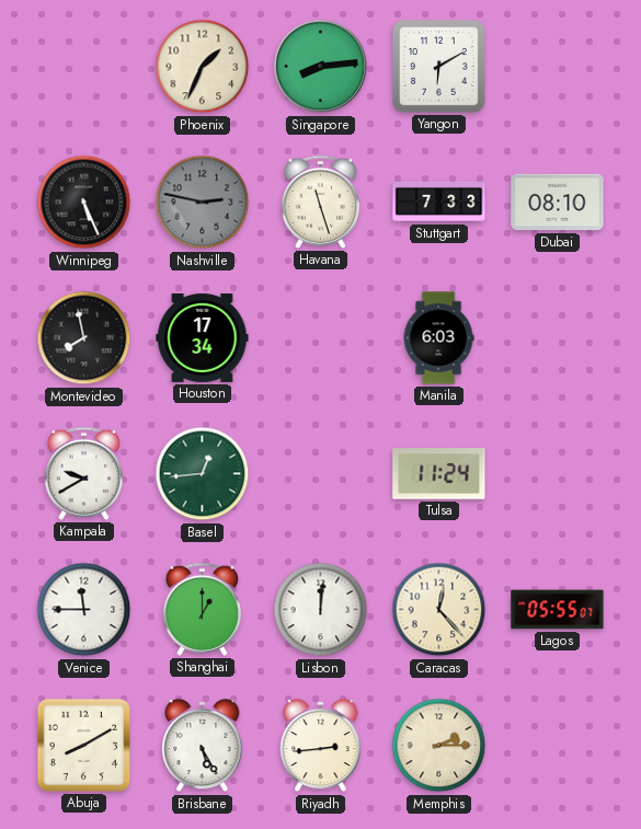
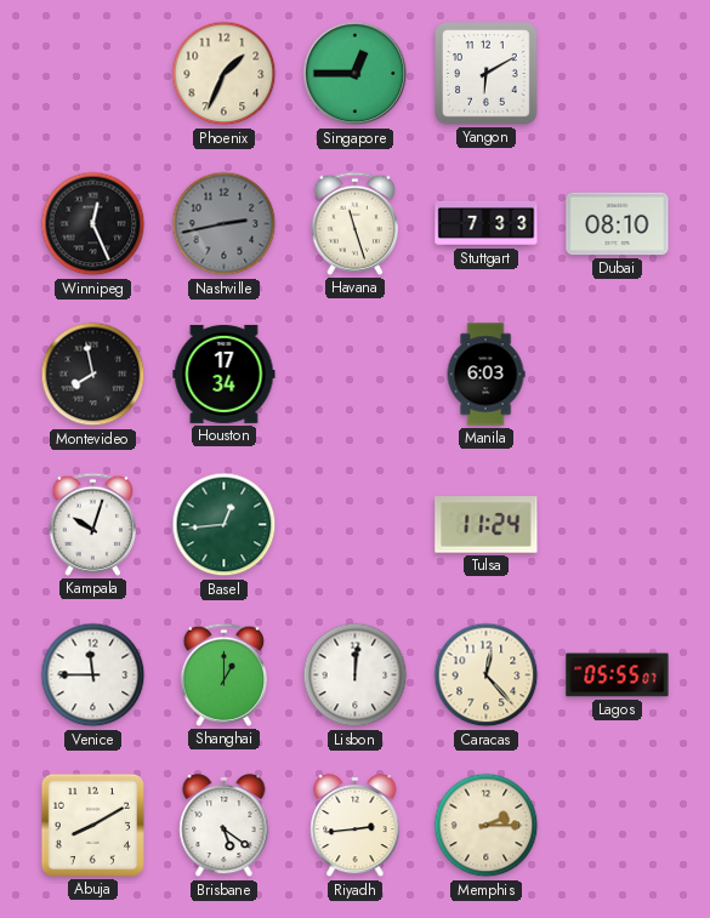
Singapore: 8:14 -> 12:45
Winnipeg: 5:26 -> 12:26
Nashville: 2:47 -> 2:43
Kampala: 9:40 -> 10:03
Brisbane: 5:25 -> 5:21
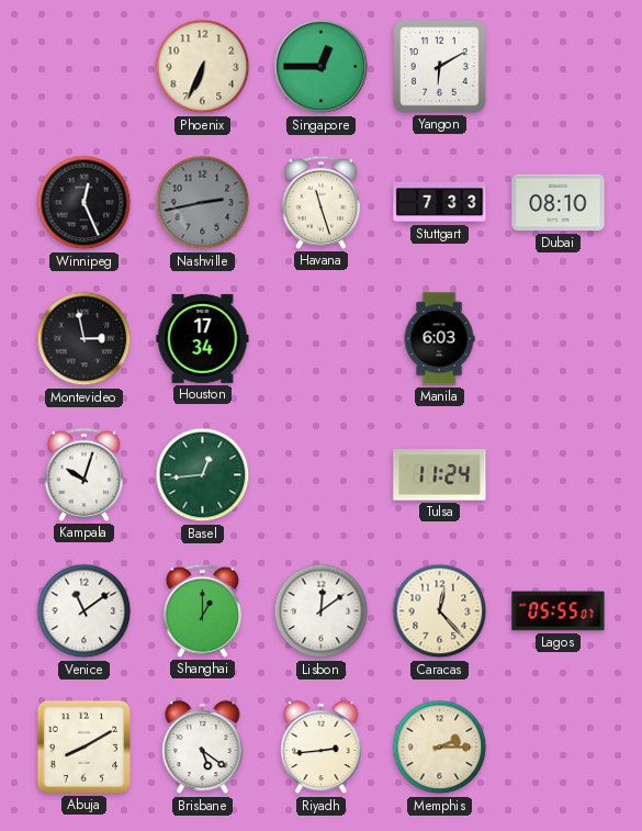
Phoenix: 1:34 -> 6:34
Montevideo: 7:58 -> 2:58
Venice: 11:45 -> 11:09
Lisbon: 12:01 -> 12:09
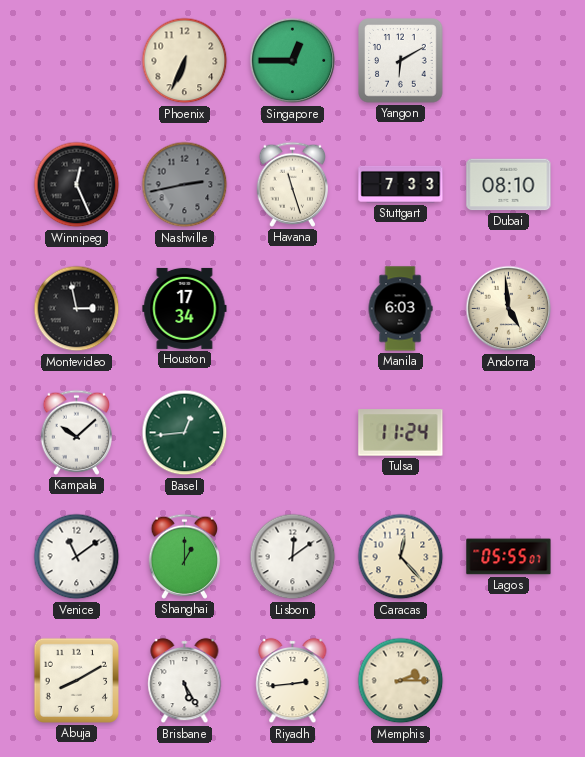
Andorra: none -> 4:59
Kampala: 10:03 -> 10:08
Brisbane: 5:21 -> 5:25
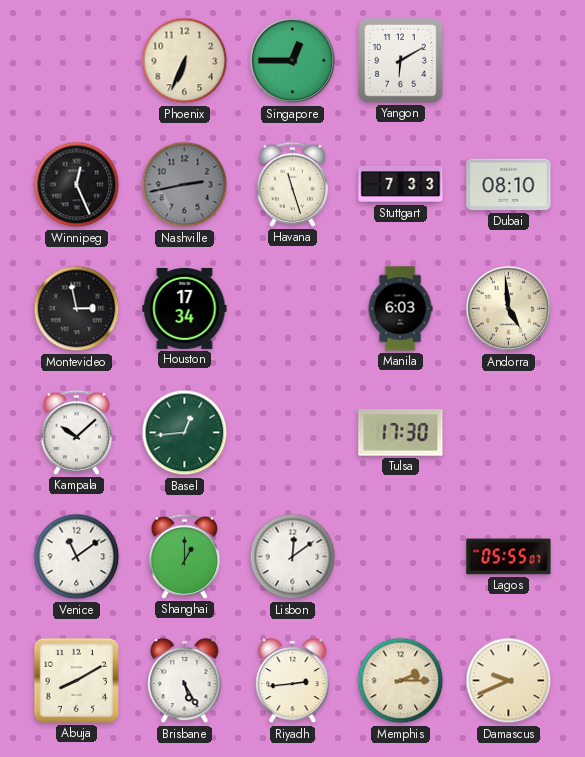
Tulsa: 11:24 -> 17:30
Caracas: 12:23 -> none
Damascus: none -> 9:41
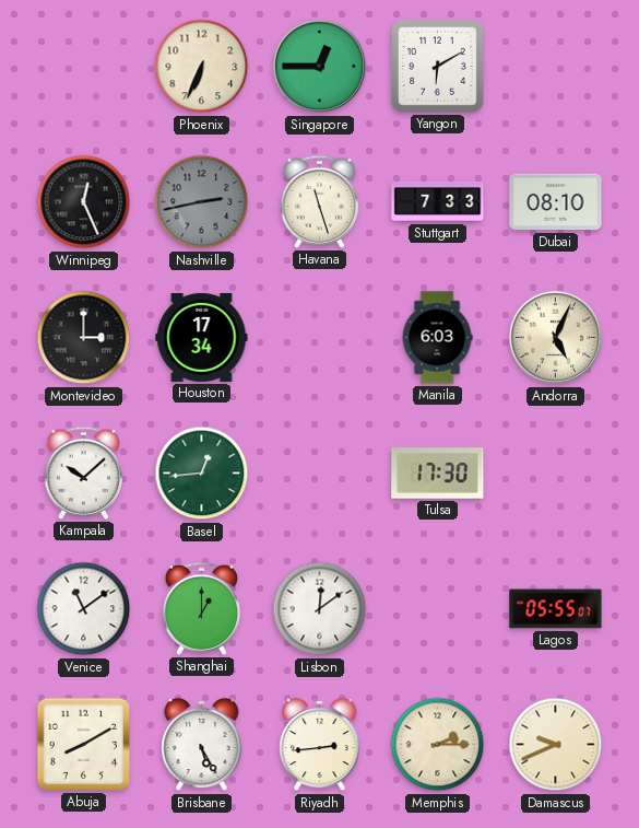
Montevideo: 2:58 -> 3:00
Andorra: 4:59 -> 5:04
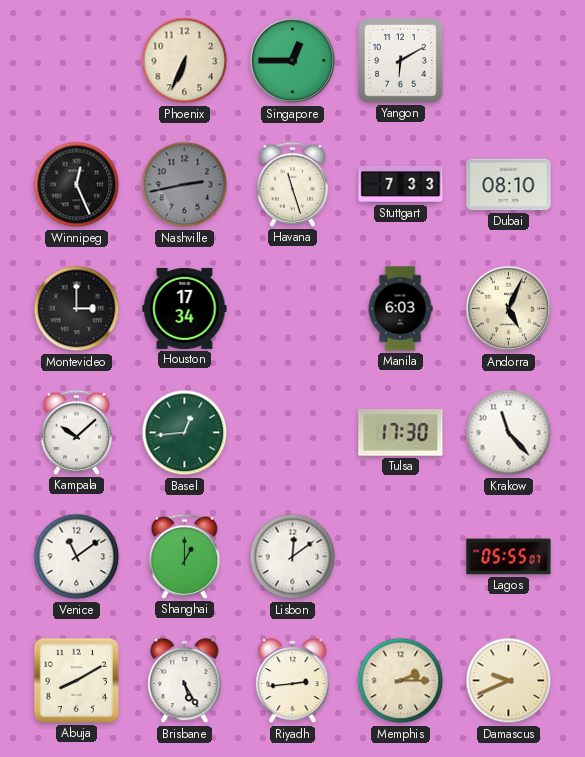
Krakow: none -> 11:23
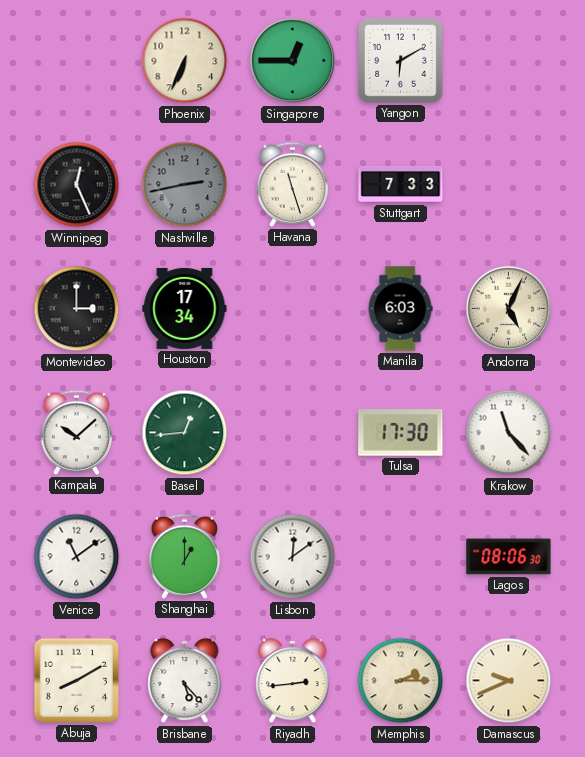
Dubai: 08:10 -> none
Lagos: 05:55 -> 08:06
Brisbane: 5:25 -> 5:23
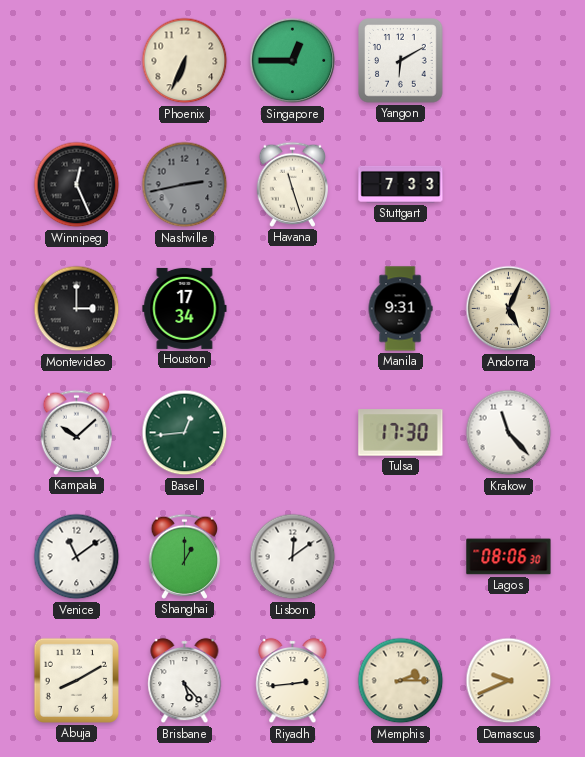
Manila: 6:03 -> 9:31
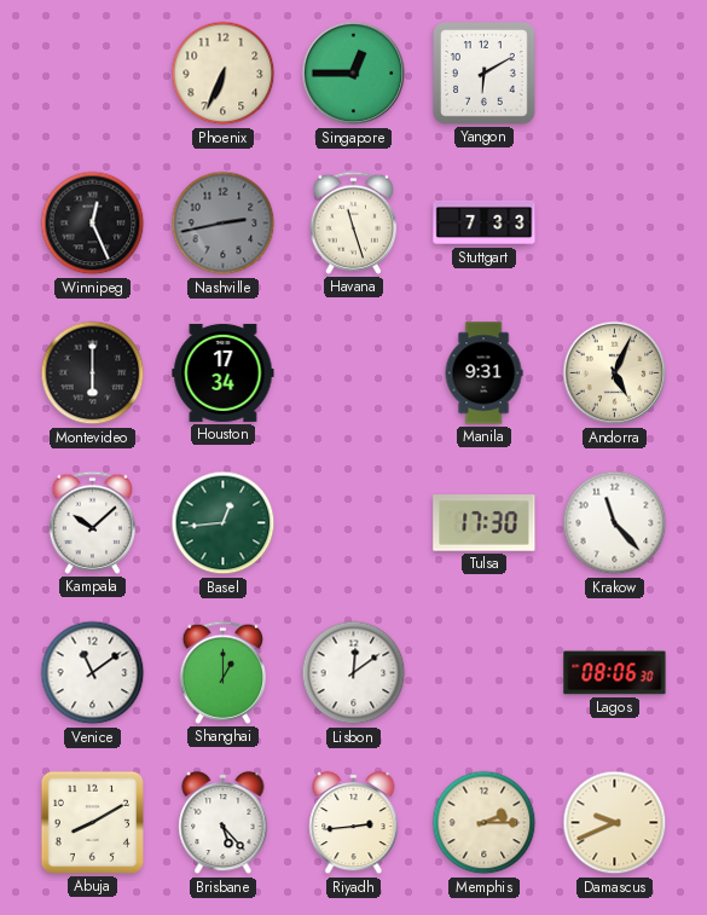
Montevideo: 3:00 -> 6:00
